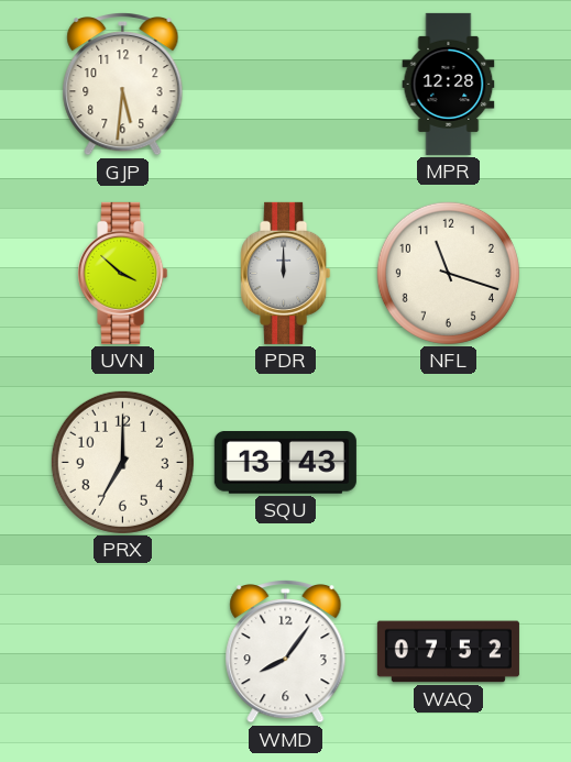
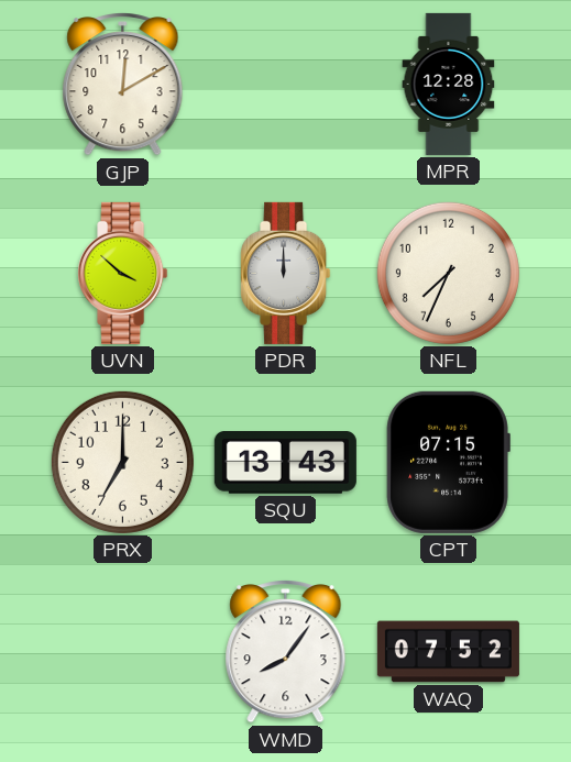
GJP: 5:31 -> 12:10
NFL: 11:18 -> 7:34
CPT: none -> 07:15
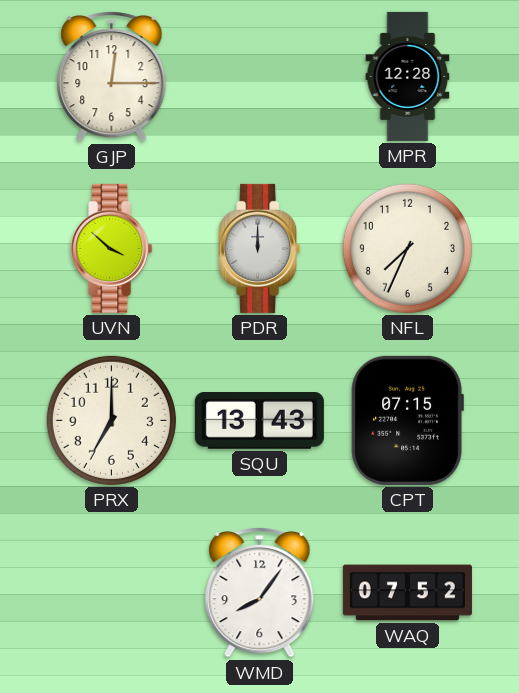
GJP: 12:10 -> 12:15
